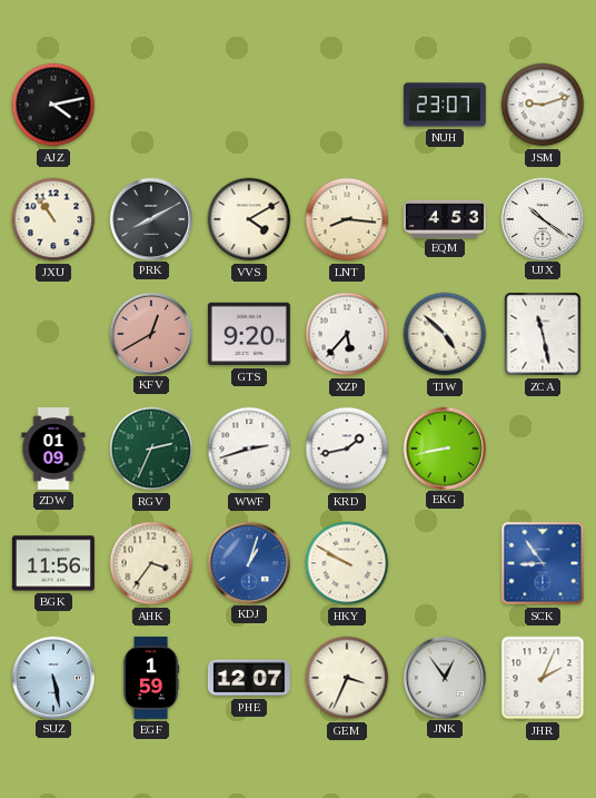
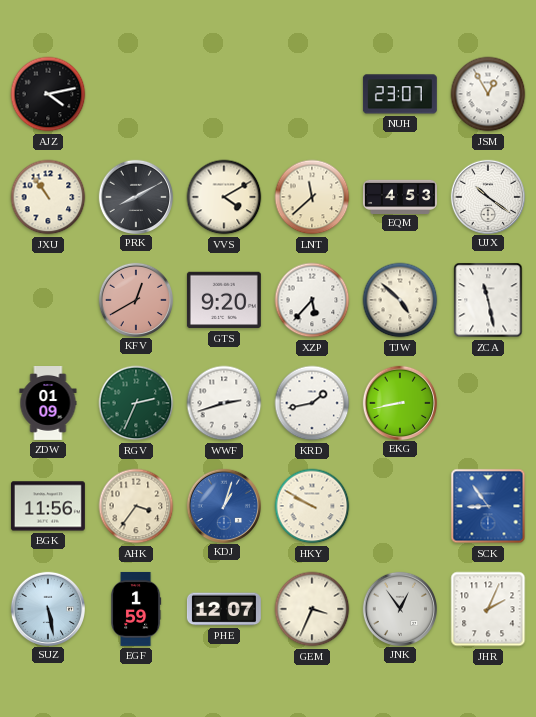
JSM: 9:12 -> 12:55
LNT: 8:16 -> 11:38
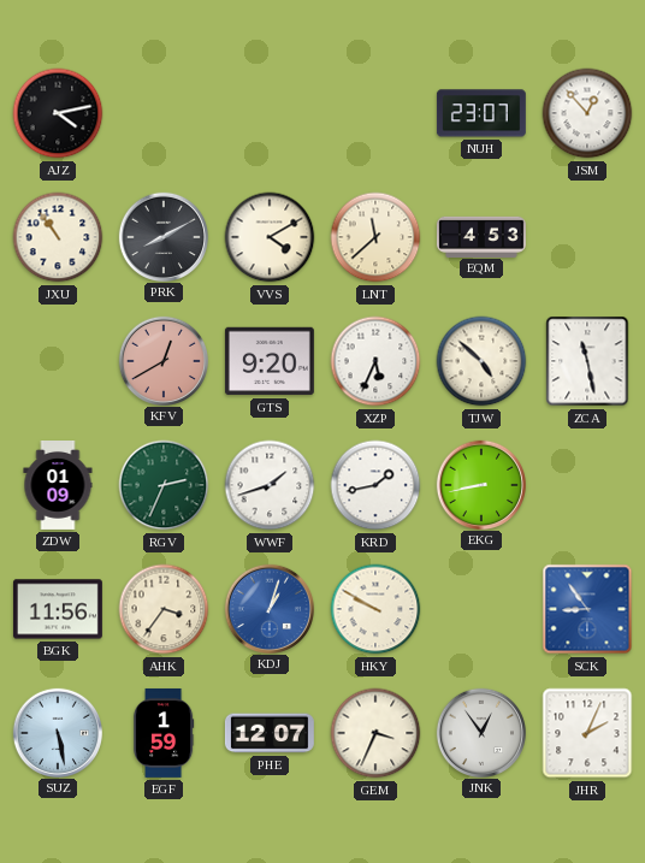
JSM: 12:55 -> 12:53
UJX: 10:21 -> none
XZP: 5:37 -> 5:34
WWF: 2:42 -> 1:42
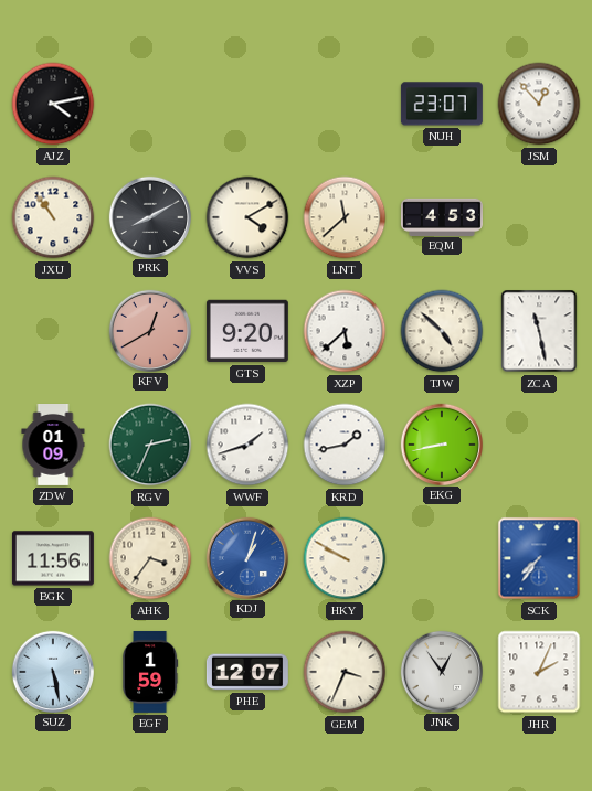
XZP: 5:34 -> 5:38
SCK: 8:54 -> 7:36
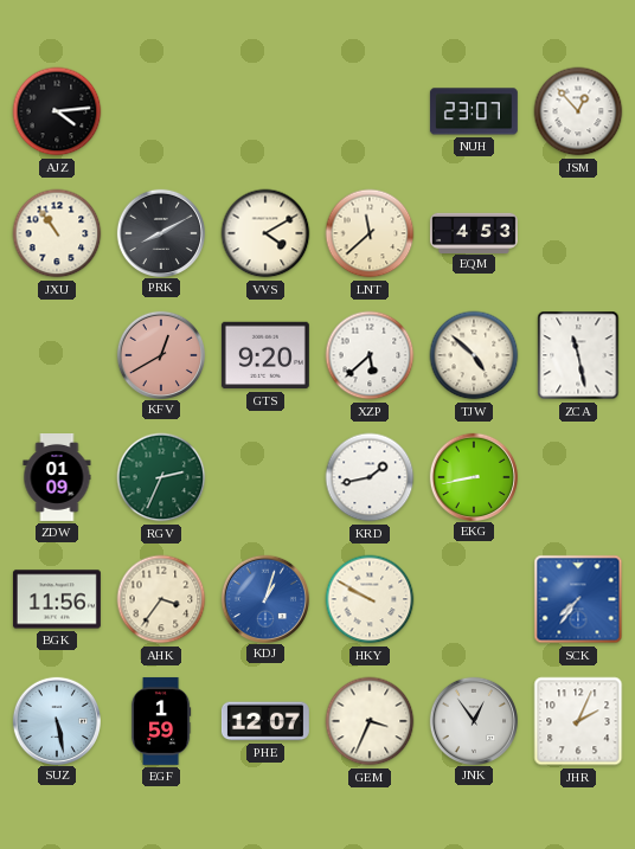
AJZ: 4:13 -> 4:14
WWF: 1:42 -> none
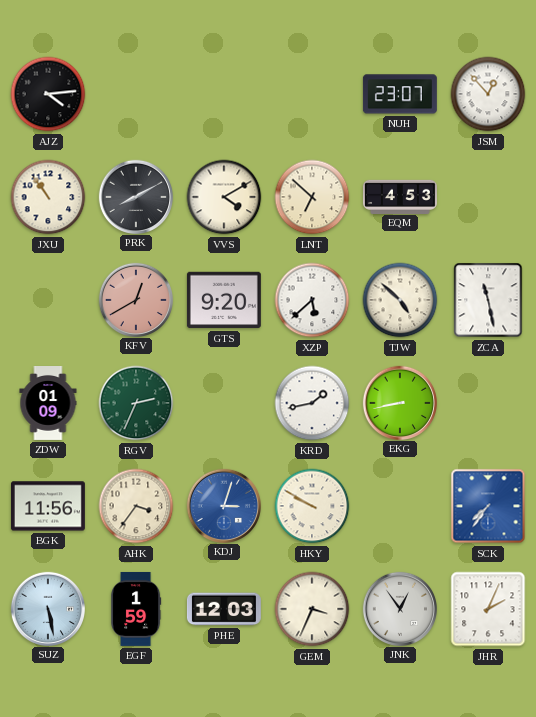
LNT: 11:38 -> 6:52
KDJ: 1:03 -> 3:03
PHE: 12:07 -> 12:03
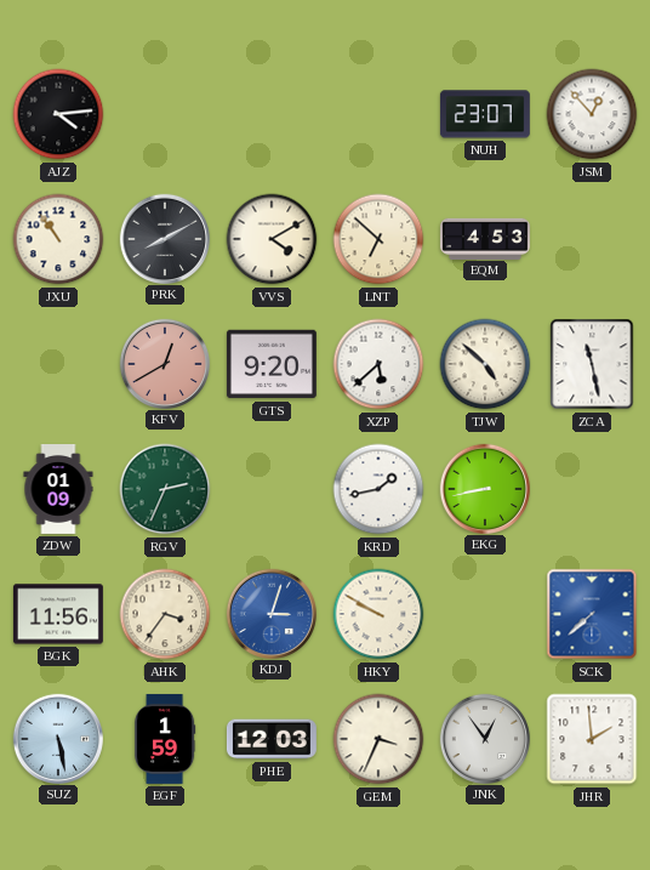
SCK: 7:36 -> 7:38
JHR: 2:04 -> 1:59
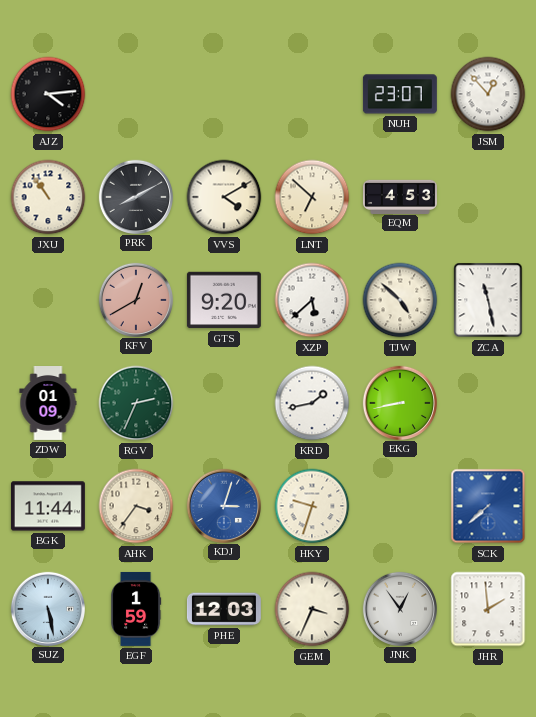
BGK: 11:56 -> 11:44
HKY: 9:50 -> 9:33
